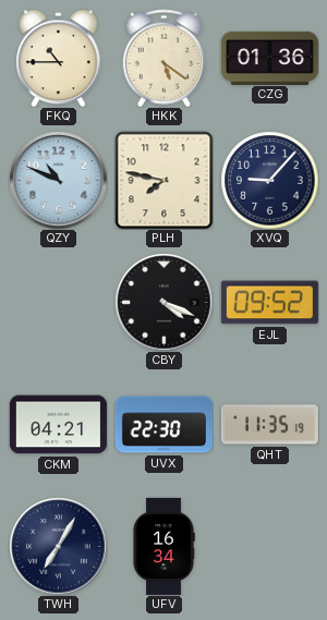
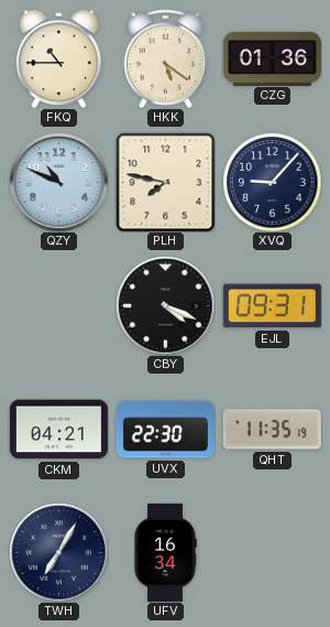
EJL: 09:52 -> 09:31
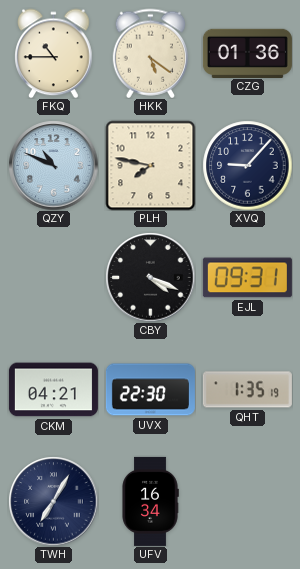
QHT: 11:35 -> 1:35
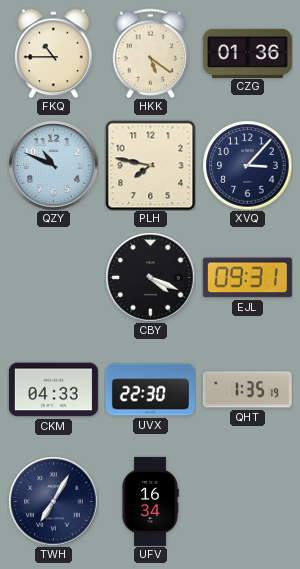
XVQ: 9:07 -> 3:07
CKM: 04:21 -> 04:33
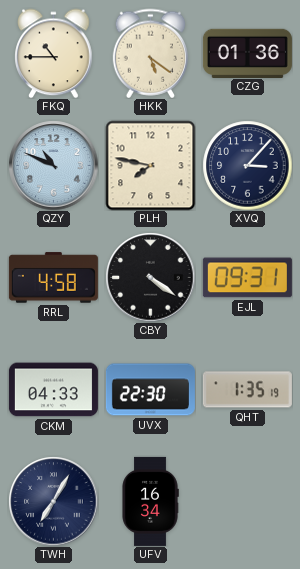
RRL: none -> 4:58
CBY: 4:19 -> 4:21
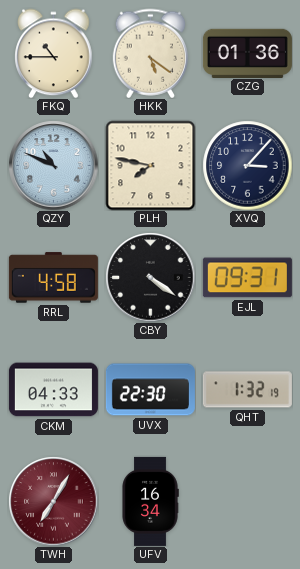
QHT: 1:35 -> 1:32
TWH dial: navy -> burgundy
